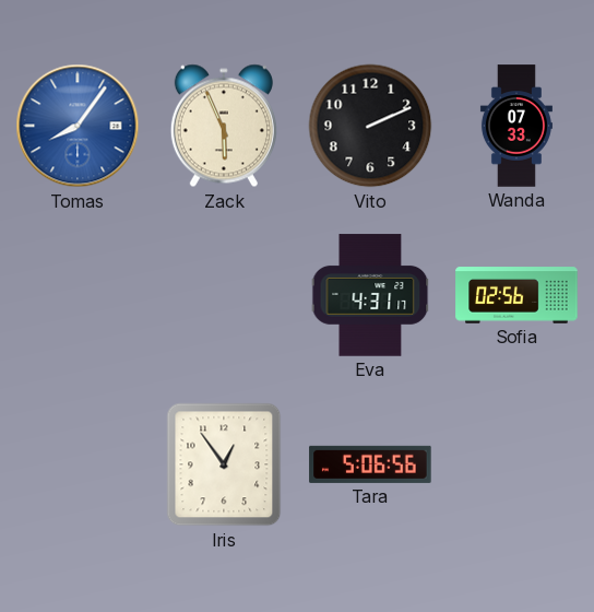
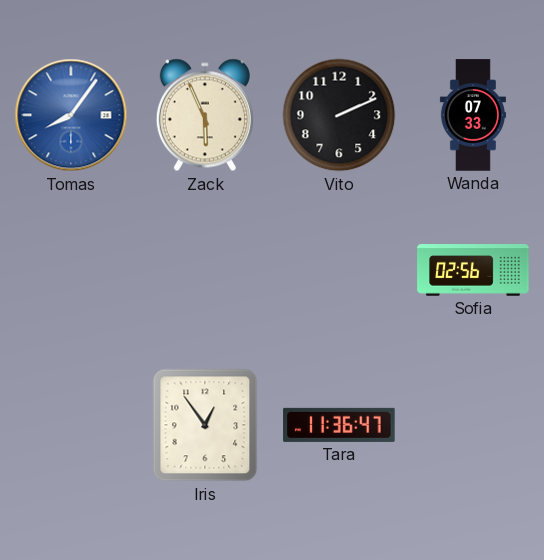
Eva: 4:31 -> none
Tara: 5:06 -> 11:36
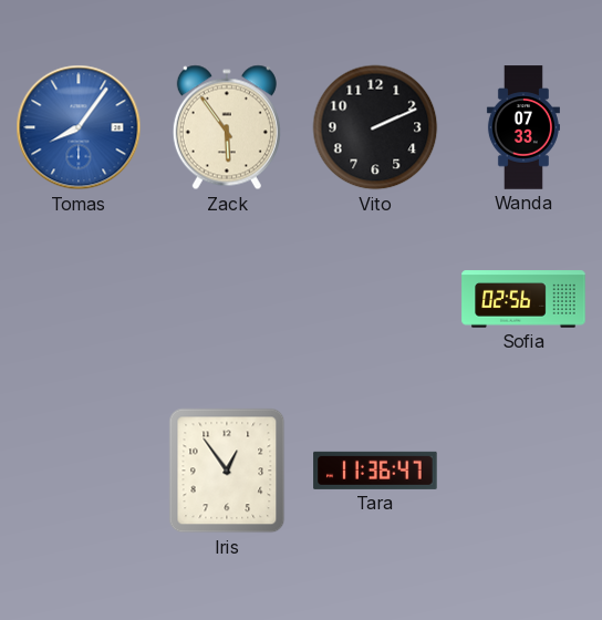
Zack: 5:56 -> 5:54
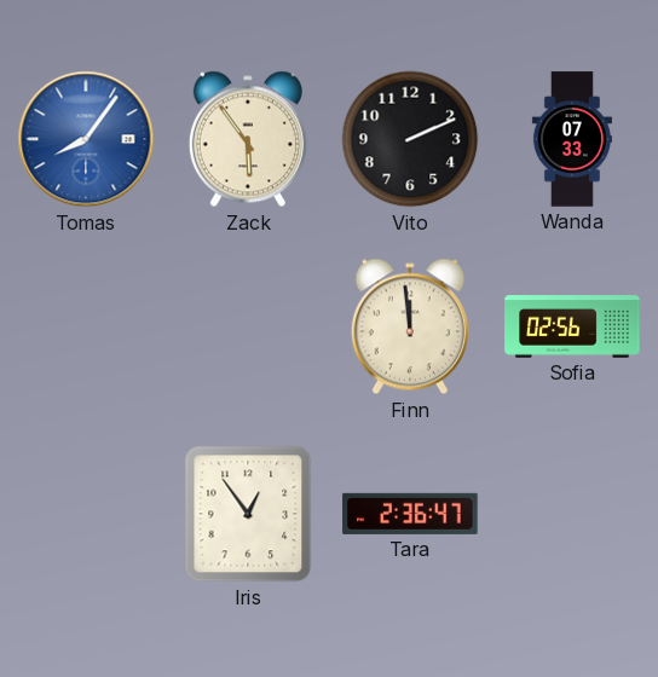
Finn: none -> 11:59
Tara: 11:36 -> 2:36
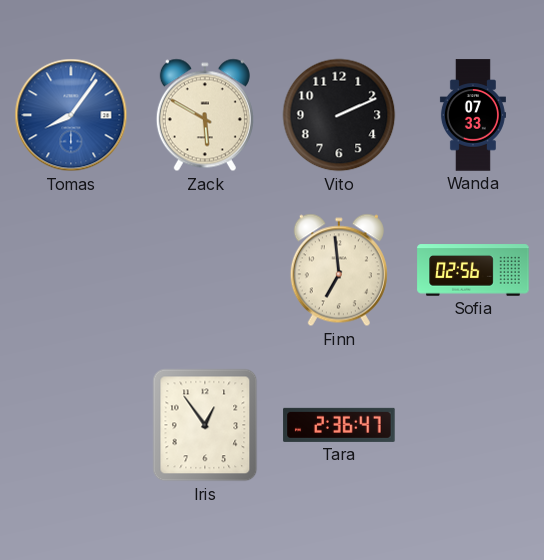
Zack: 5:54 -> 5:50
Finn: 11:59 -> 6:59
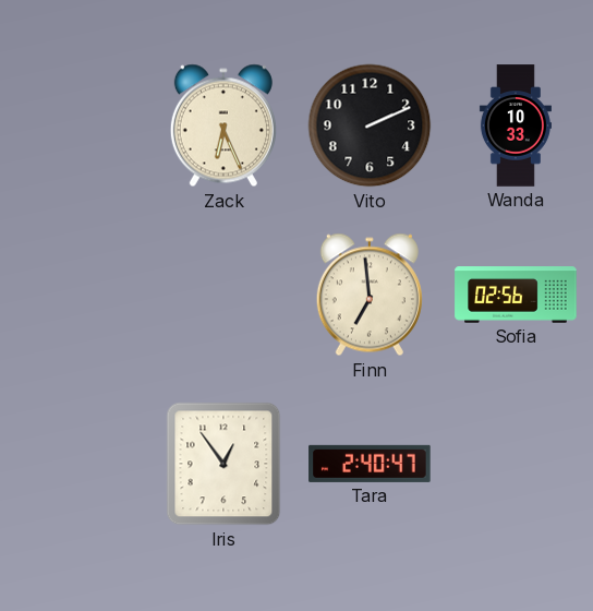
Tomas: 8:06 -> none
Zack: 5:50 -> 6:26
Wanda: 07:33 -> 10:33
Tara: 2:36 -> 2:40
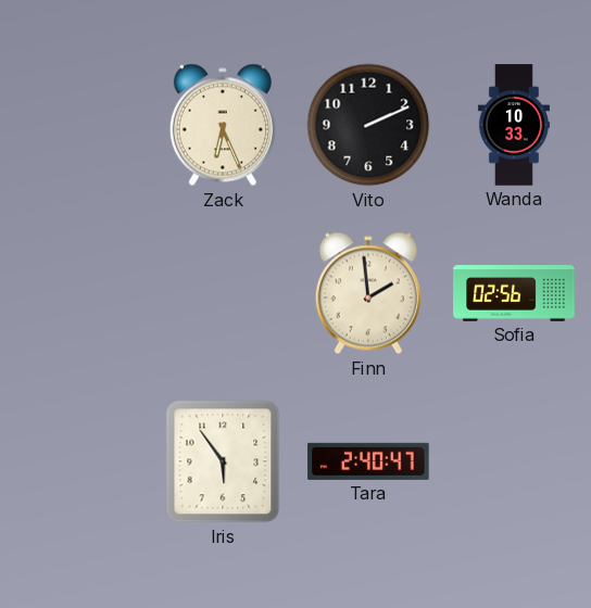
Finn: 6:59 -> 1:59
Iris: 12:54 -> 5:54
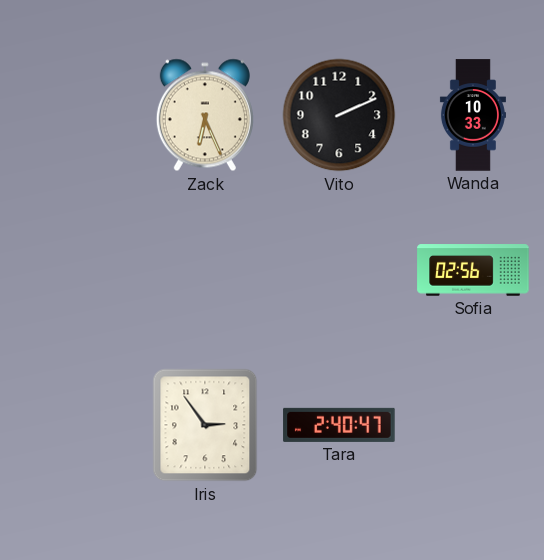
Finn: 1:59 -> none
Iris: 5:54 -> 2:54
